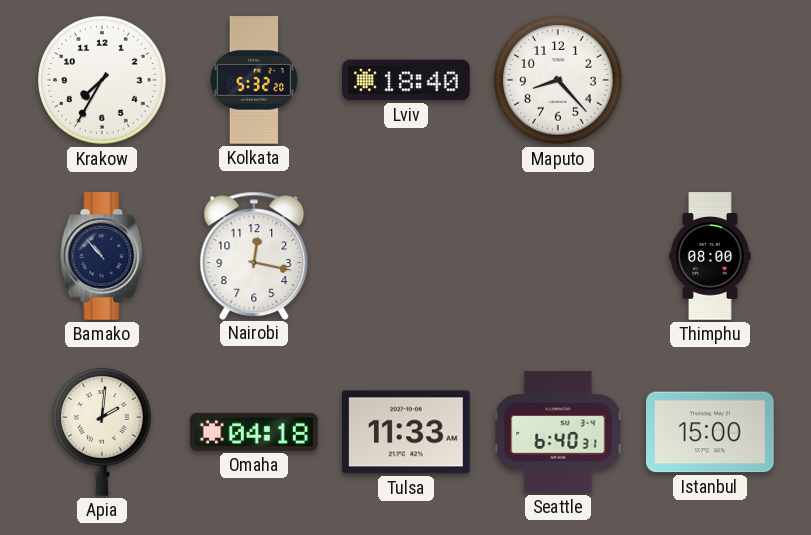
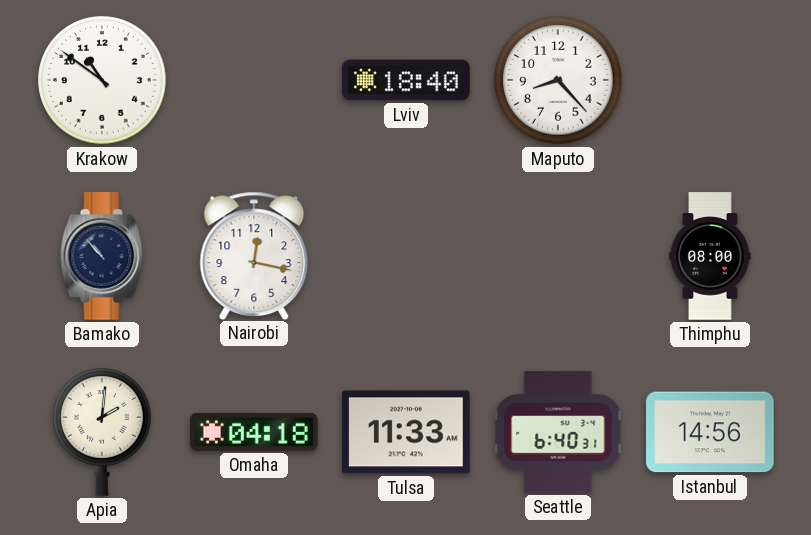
Krakow: 7:35 -> 10:51
Kolkata: 5:32 -> none
Istanbul: 15:00 -> 14:56
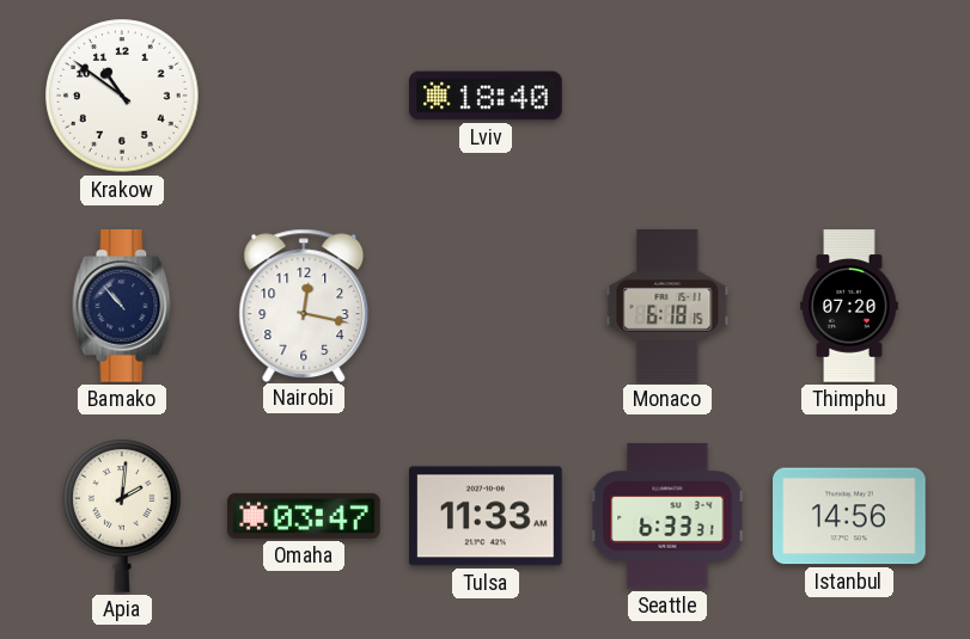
Maputo: 8:23 -> none
Monaco: none -> 6:18
Thimphu: 08:00 -> 07:20
Omaha: 04:18 -> 03:47
Seattle: 6:40 -> 6:33
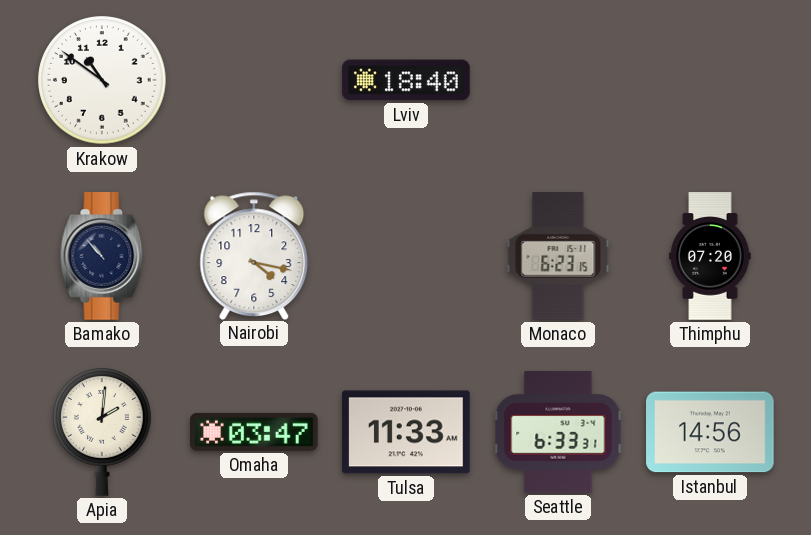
Nairobi: 12:17 -> 4:17
Monaco: 6:18 -> 6:23
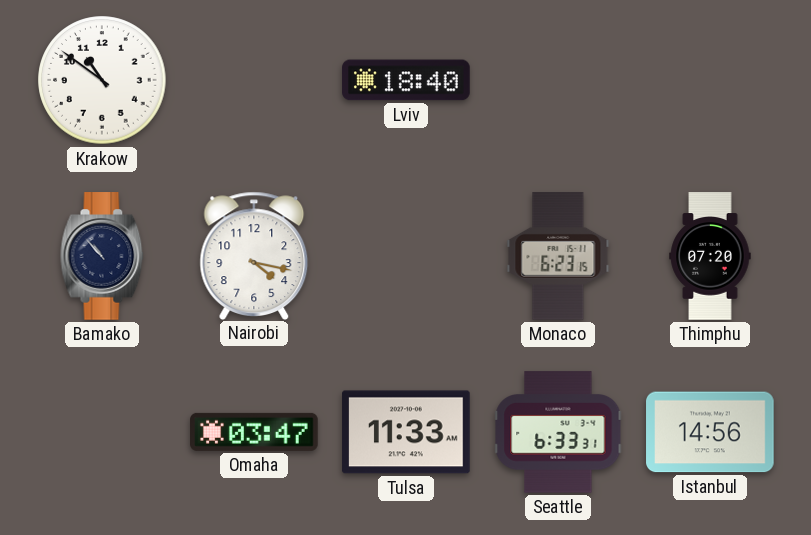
Apia: 2:01 -> none
